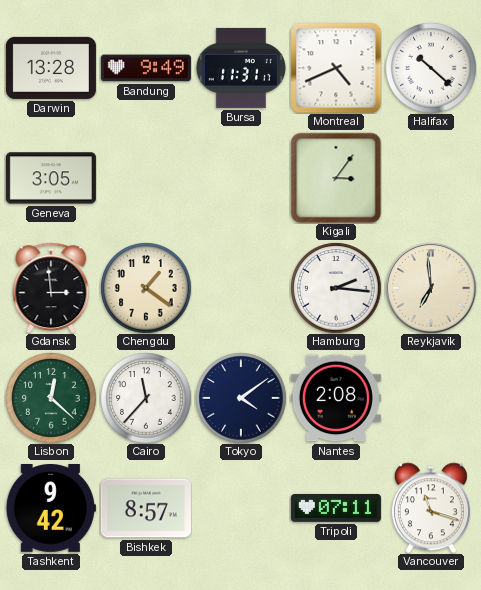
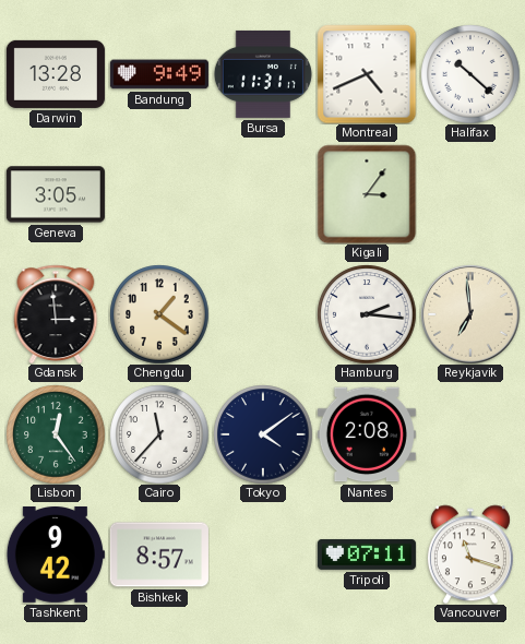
Lisbon: 12:22 -> 12:24
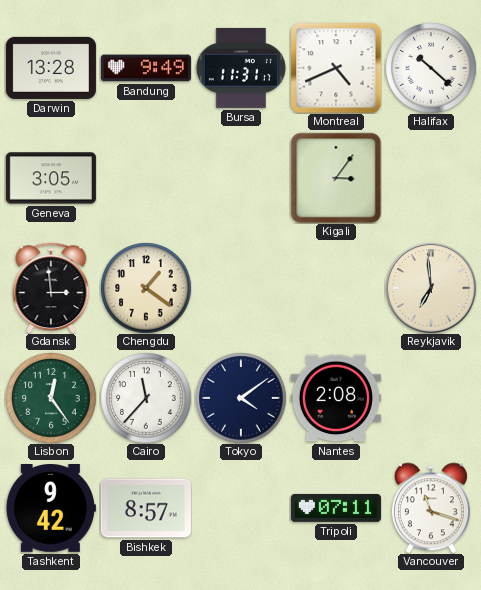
Hamburg: 2:16 -> none
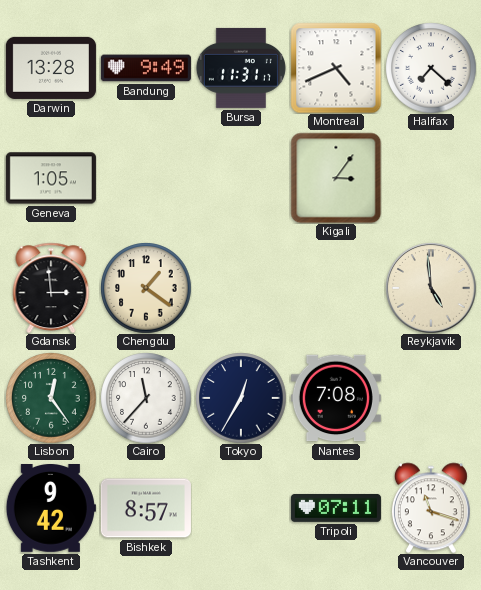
Halifax: 10:22 -> 7:22
Geneva: 3:05 -> 1:05
Reykjavik: 6:59 -> 4:59
Tokyo: 4:09 -> 12:35
Nantes: 2:08 -> 7:08
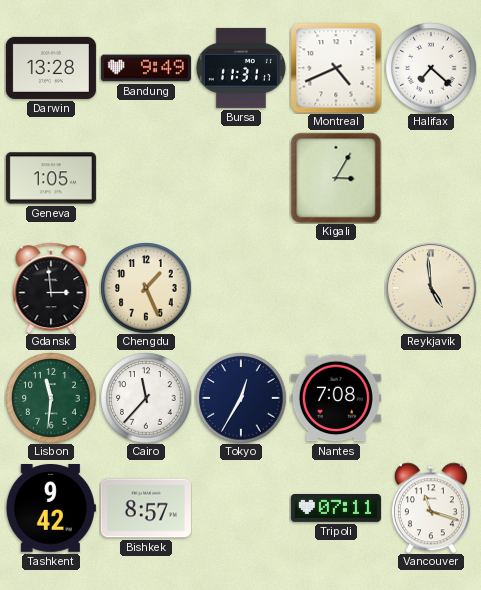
Kigali: 3:06 -> 3:05
Chengdu: 1:21 -> 1:26
Lisbon: 12:24 -> 11:31
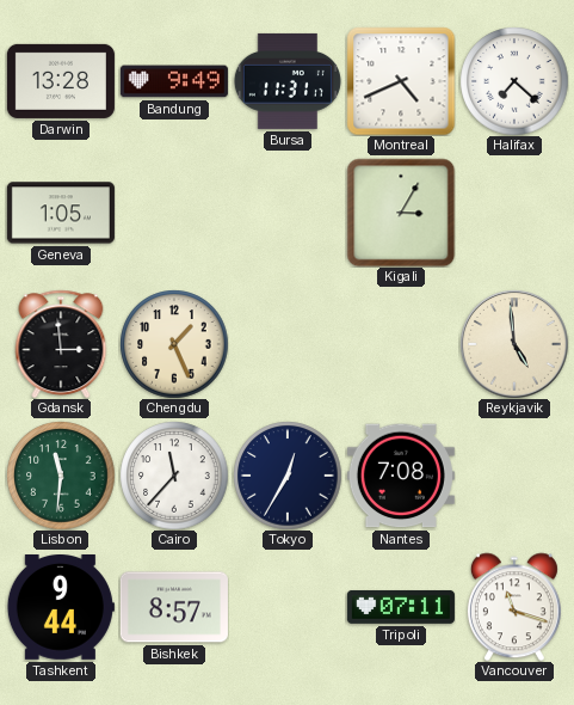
Tashkent: 9:42 -> 9:44
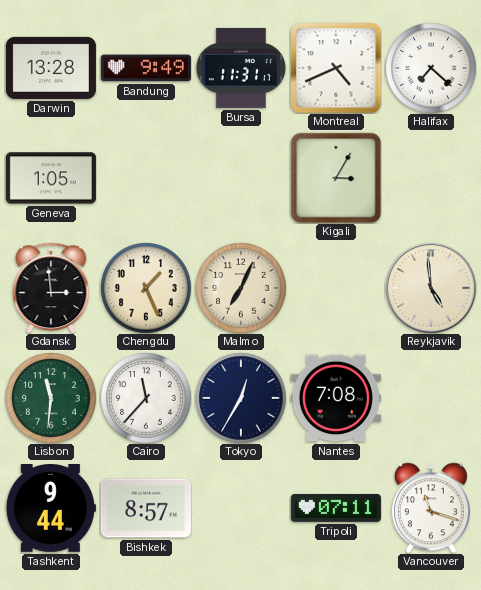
Malmo: none -> 7:04
